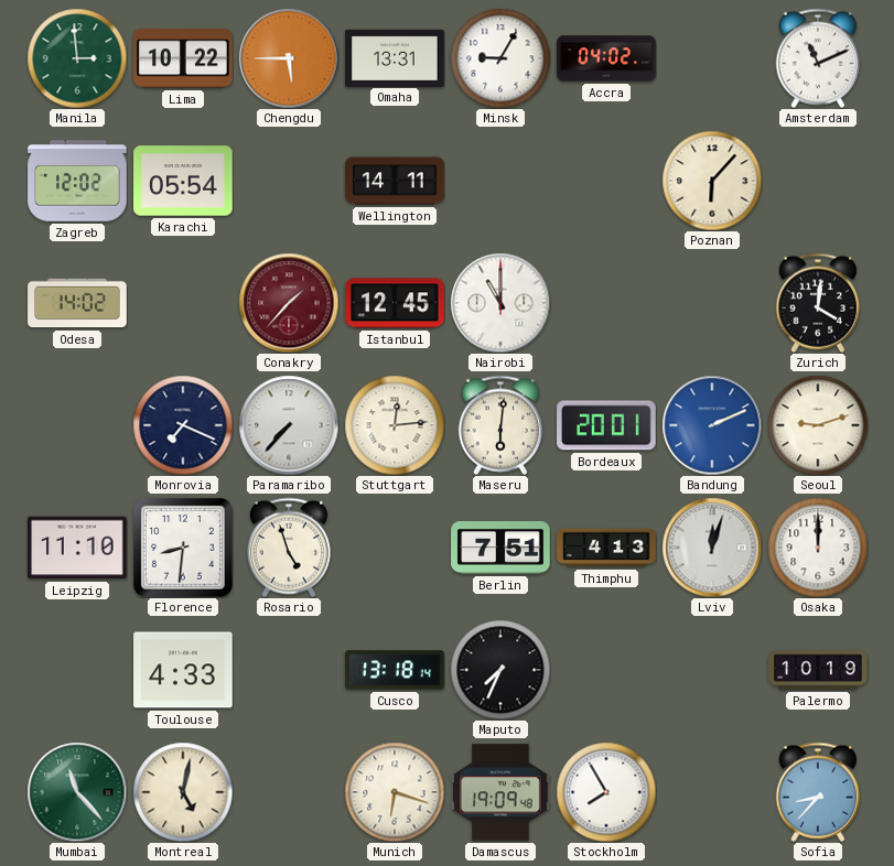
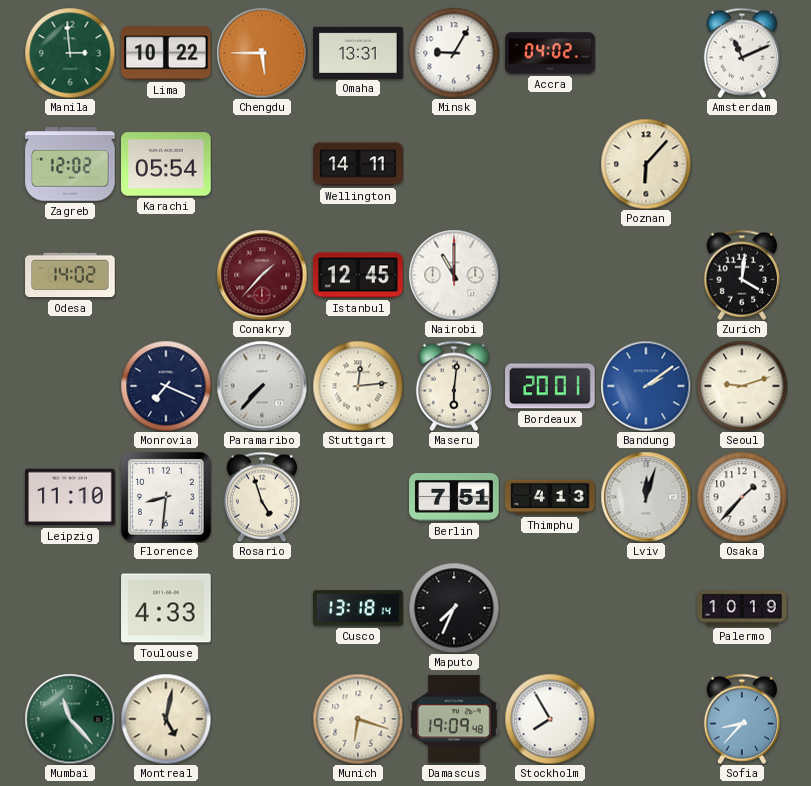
Bandung: 2:11 -> 2:09
Osaka: 12:00 -> 1:37
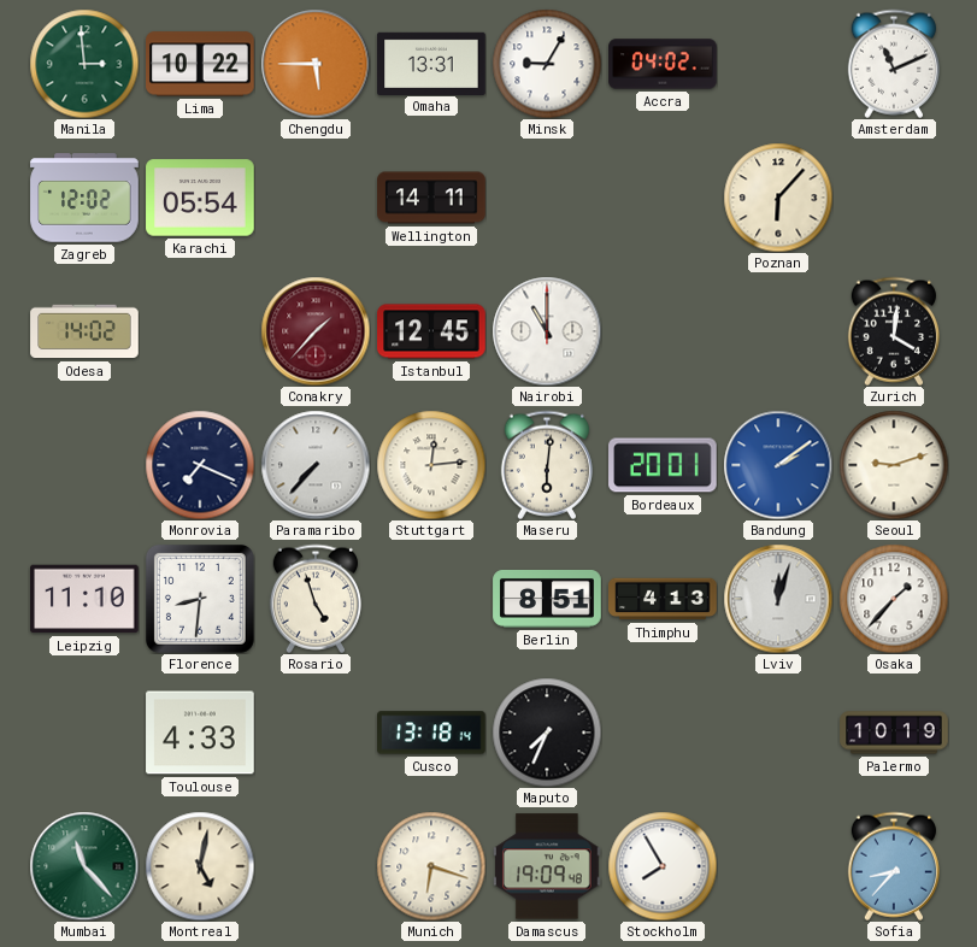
Berlin: 7:51 -> 8:51
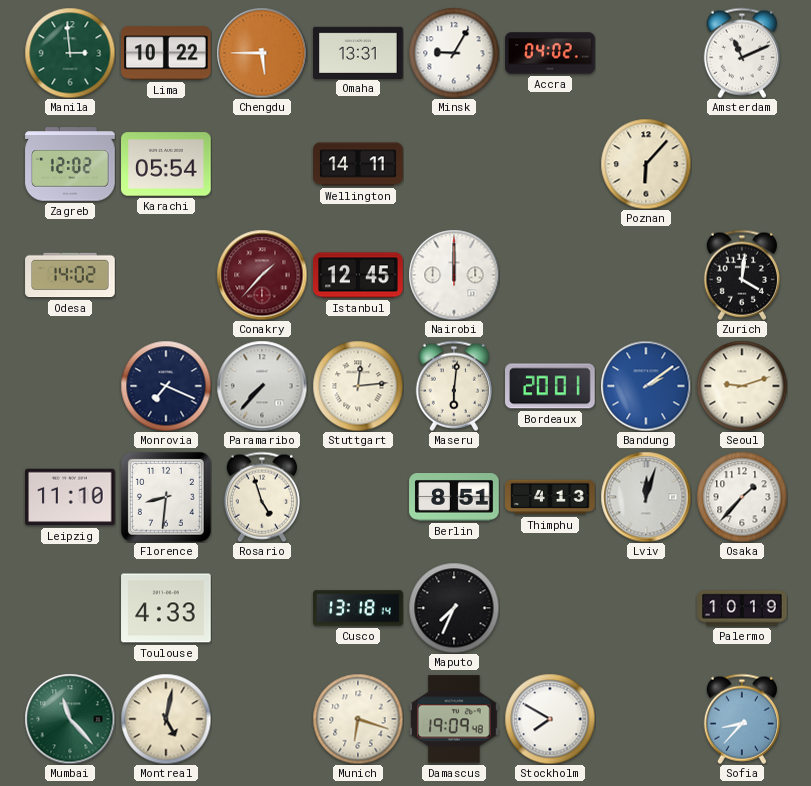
Nairobi: 11:00 -> 12:00
Stockholm: 7:55 -> 7:50
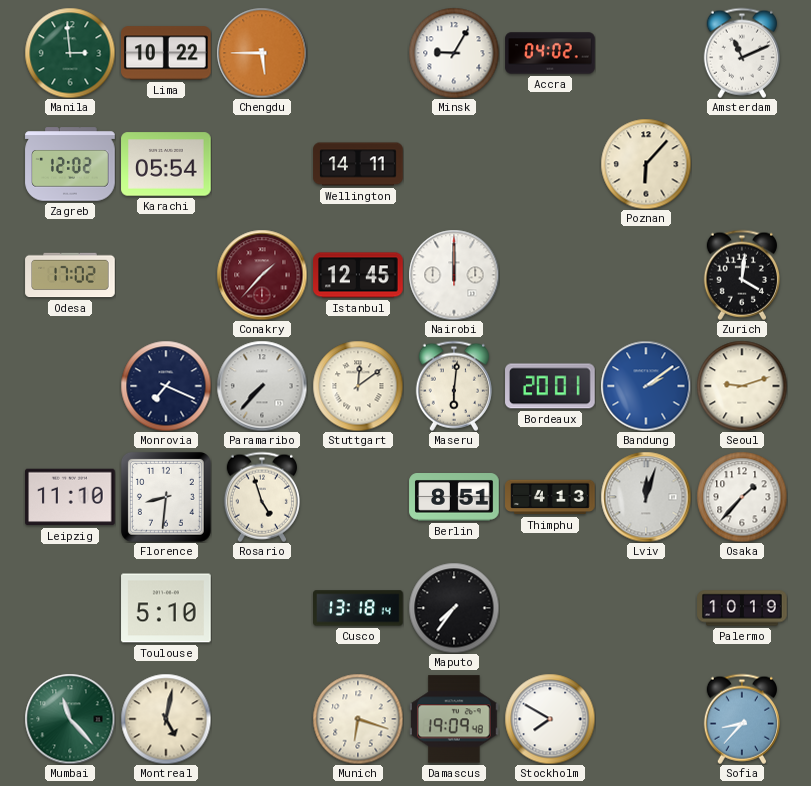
Omaha: 13:31 -> none
Odesa: 14:02 -> 17:02
Stuttgart: 12:14 -> 12:09
Toulouse: 4:33 -> 5:10
Maputo: 7:34 -> 7:36
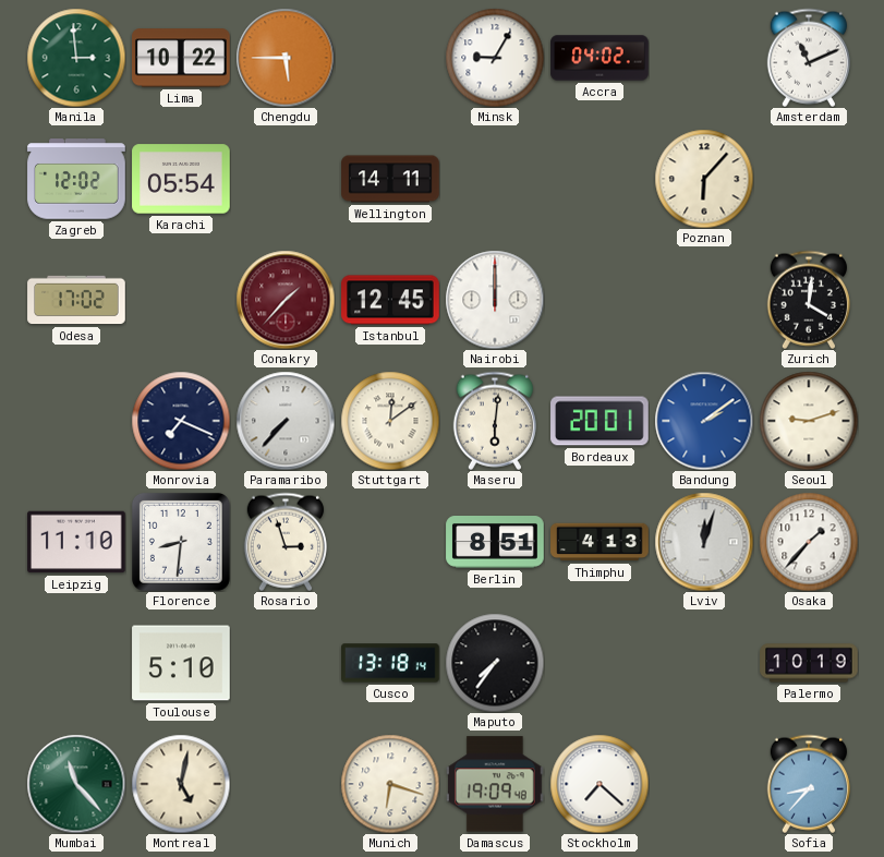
Rosario: 4:57 -> 2:57
Stockholm: 7:50 -> 7:22
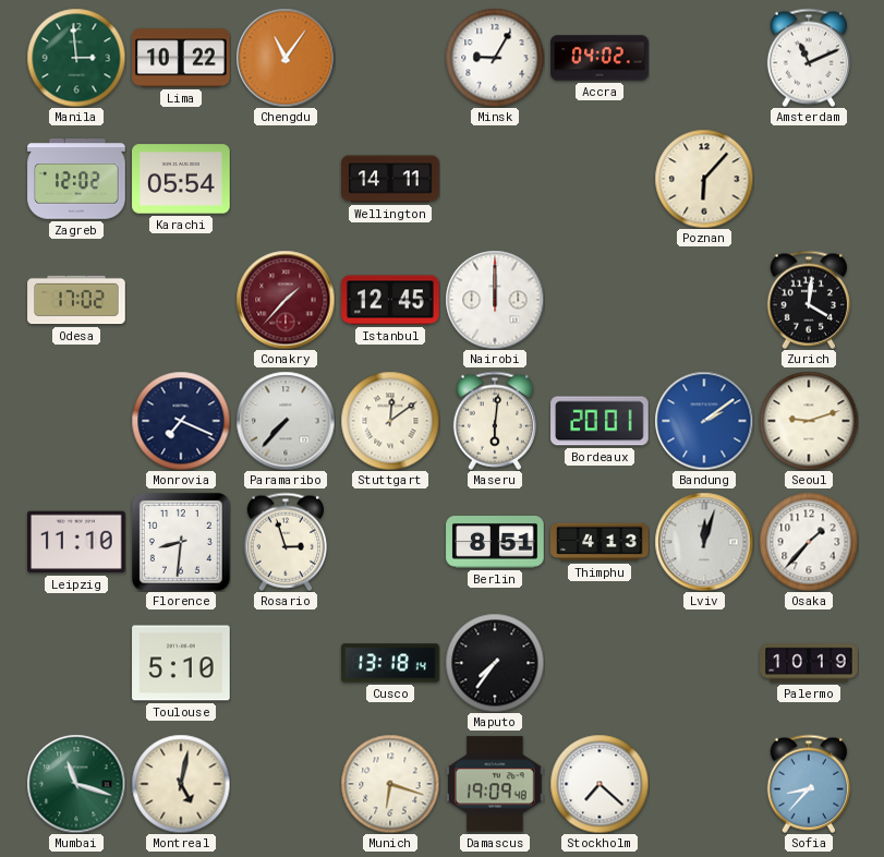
Chengdu: 5:45 -> 11:06
Mumbai: 11:23 -> 11:18
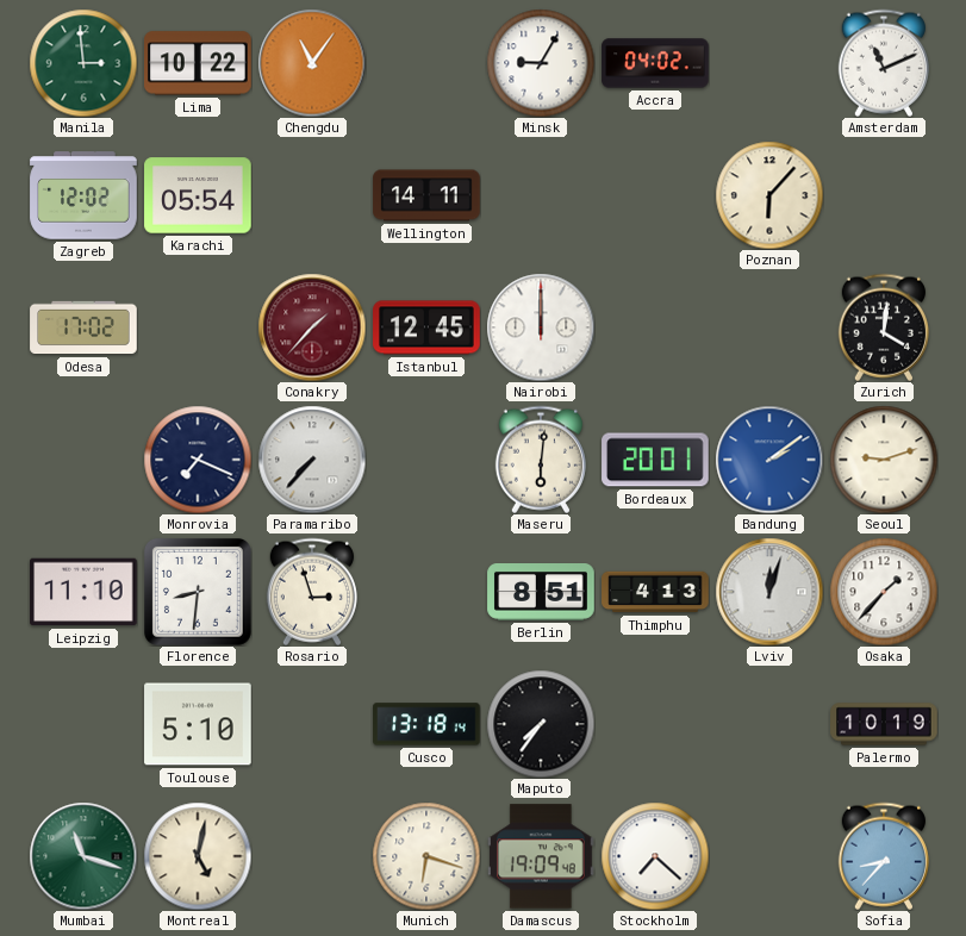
Stuttgart: 12:09 -> none
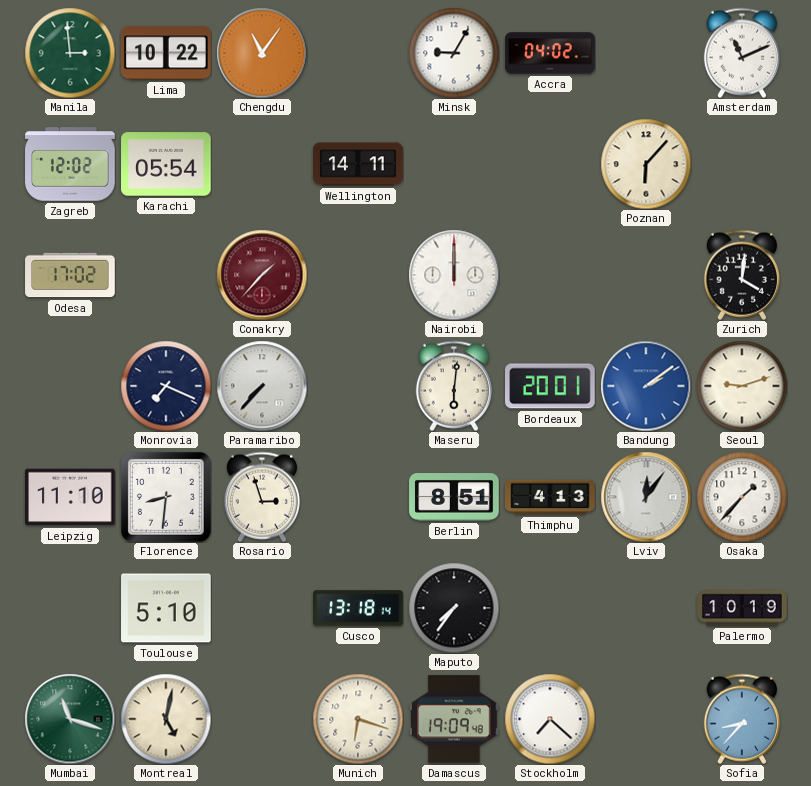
Istanbul: 12:45 -> none
Lviv: 12:03 -> 12:06
